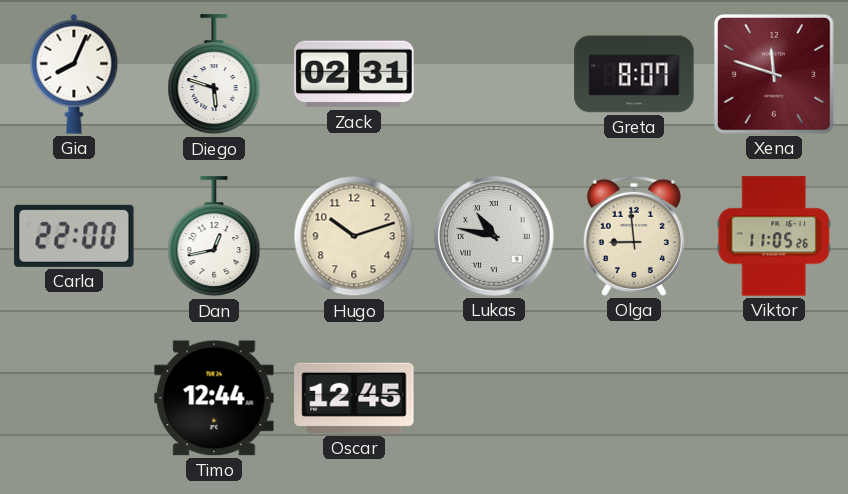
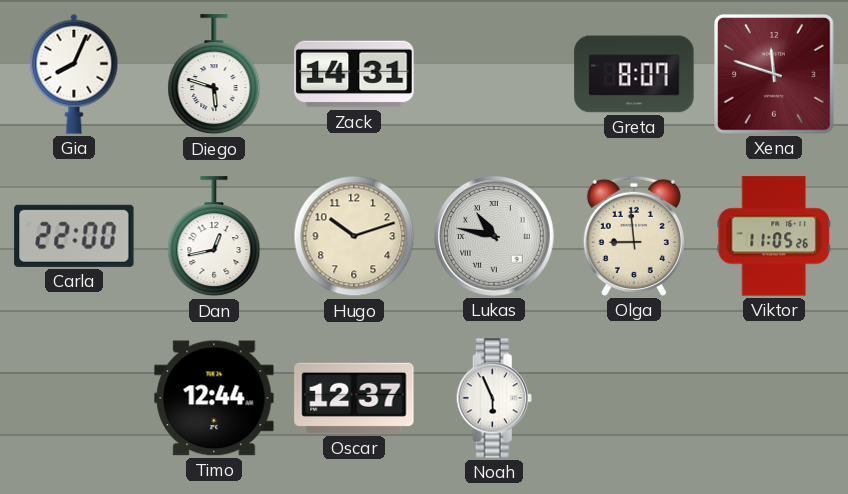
Zack: 02:31 -> 14:31
Oscar: 12:45 -> 12:37
Noah: none -> 5:56
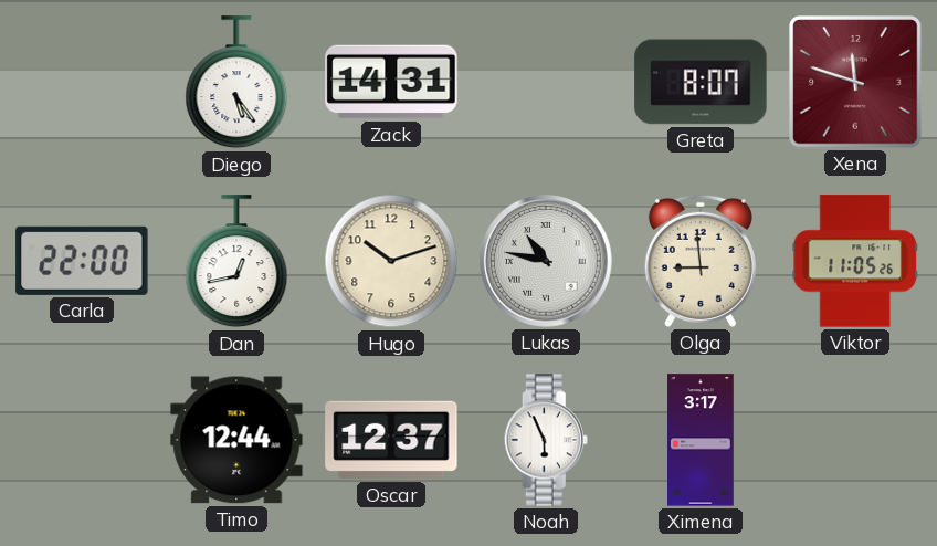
Gia: 8:04 -> none
Diego: 5:48 -> 5:24
Ximena: none -> 3:17
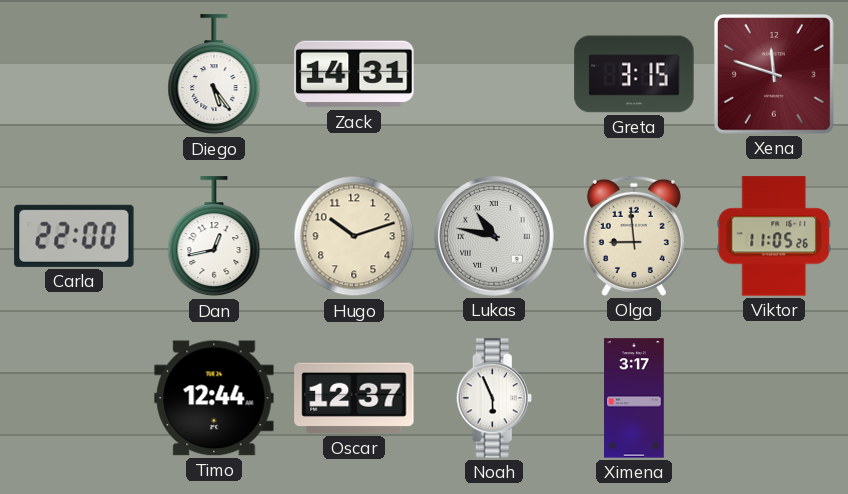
Greta: 8:07 -> 3:15
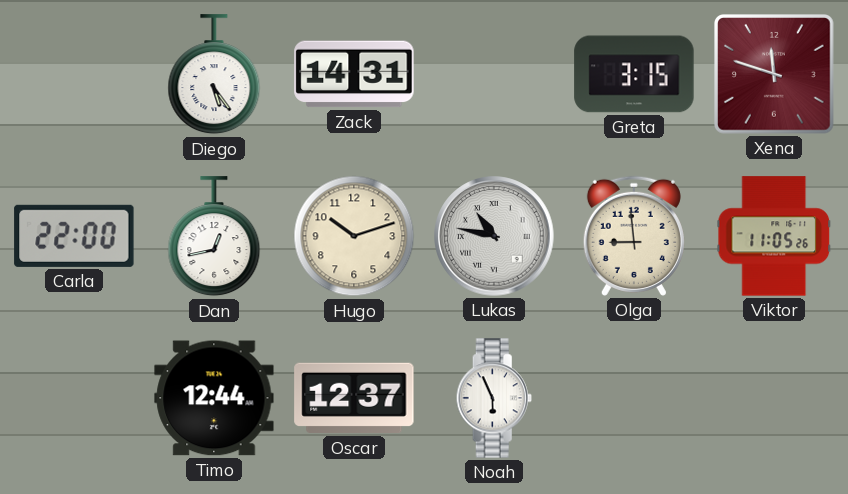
Ximena: 3:17 -> none
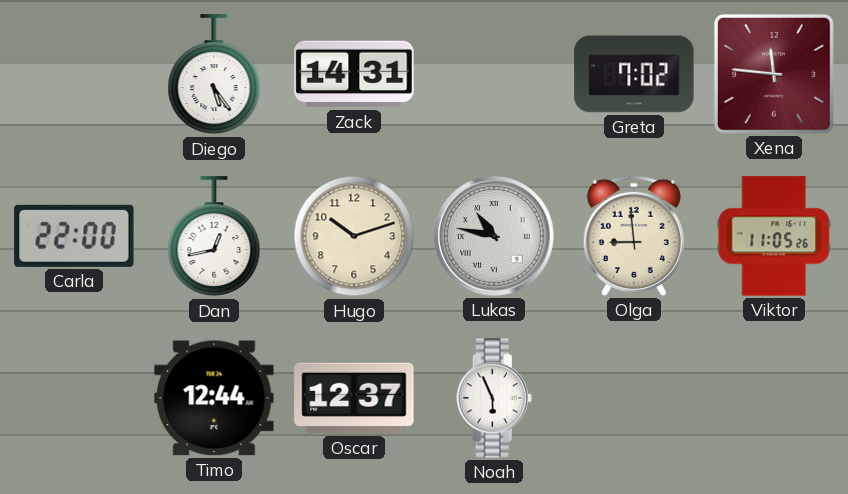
Greta: 3:15 -> 7:02
Xena: 11:48 -> 11:46
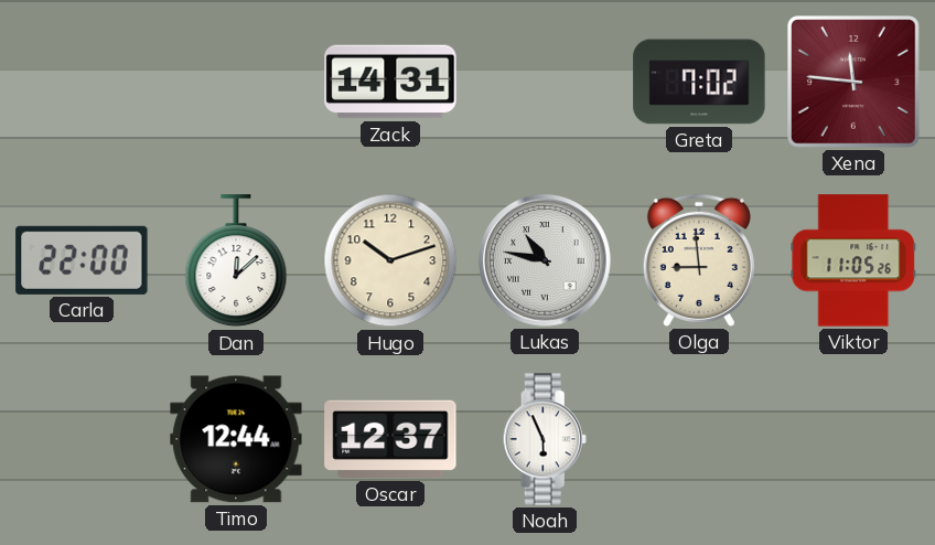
Diego: 5:24 -> none
Dan: 12:43 -> 12:08
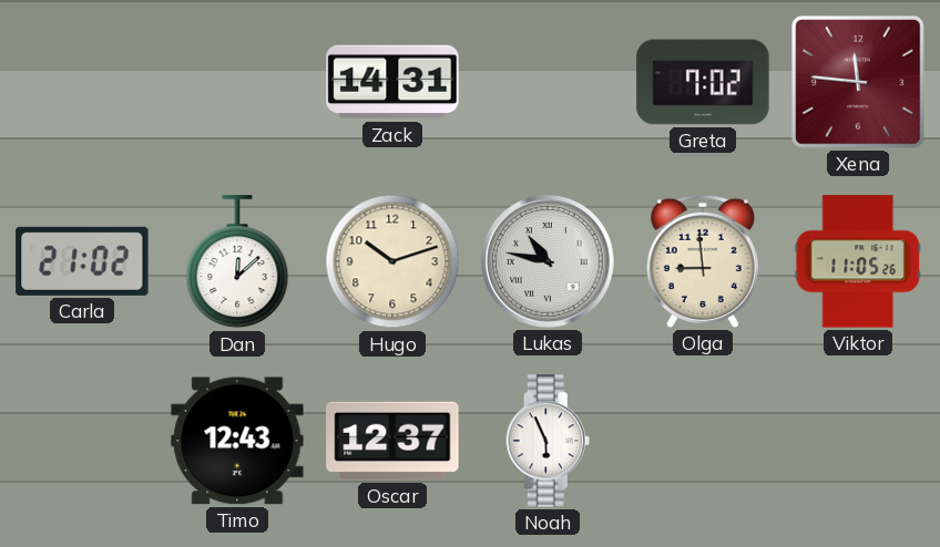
Carla: 22:00 -> 21:02
Timo: 12:44 -> 12:43
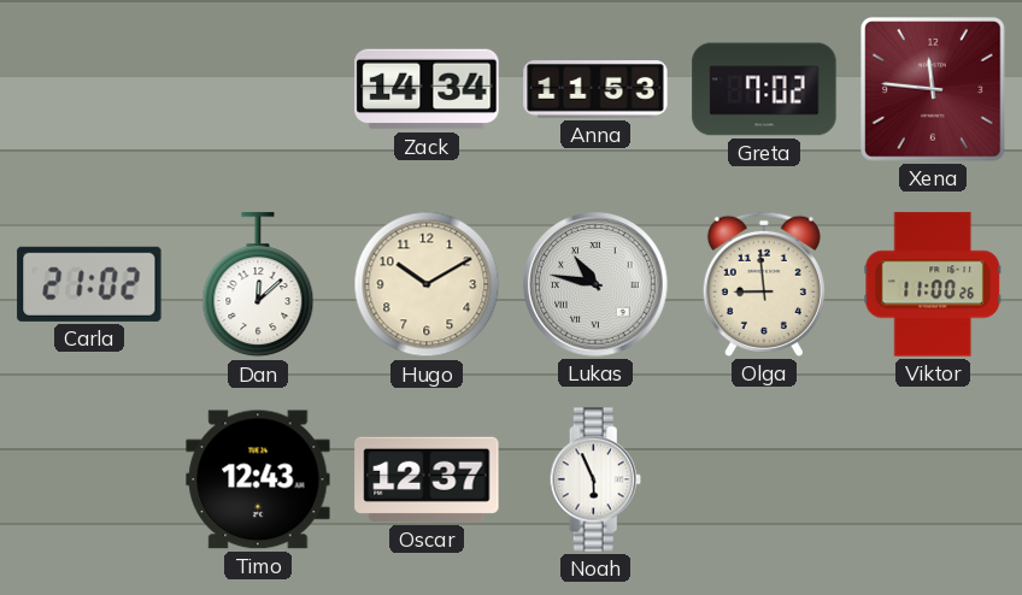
Zack: 14:31 -> 14:34
Anna: none -> 11:53
Hugo: 10:12 -> 10:10
Viktor: 11:05 -> 11:00
